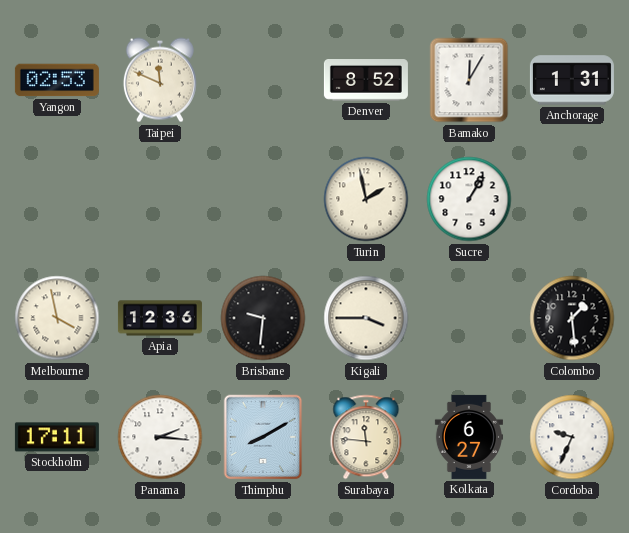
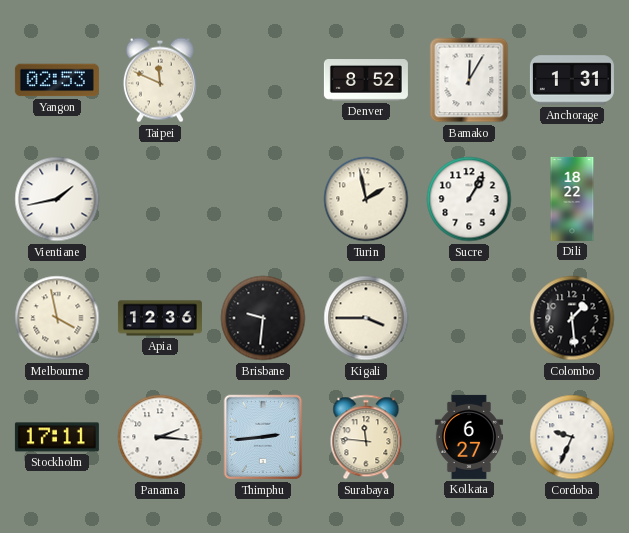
Vientiane: none -> 1:43
Dili: none -> 18:22
Thimphu: 8:10 -> 2:44
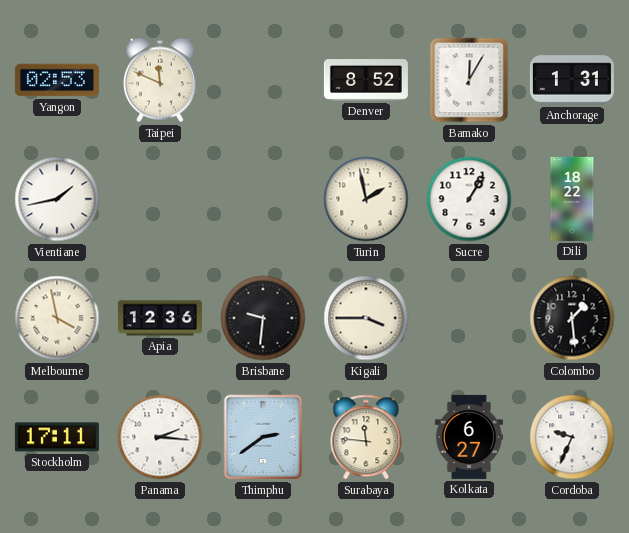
Thimphu: 2:44 -> 2:39
